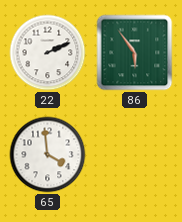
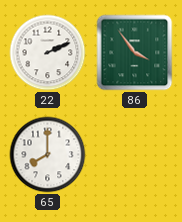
86: 5:54 -> 3:54
65: 3:59 -> 8:00
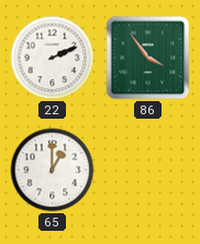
65: 8:00 -> 1:00
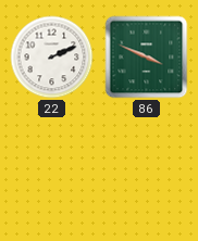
86: 3:54 -> 3:49
65: 1:00 -> none
